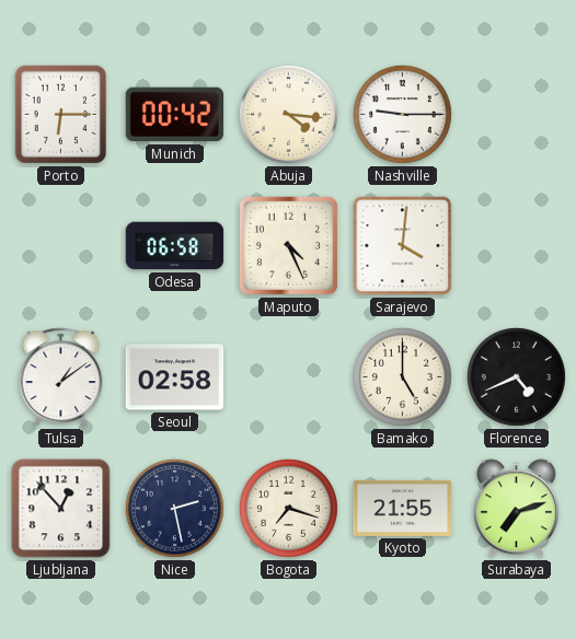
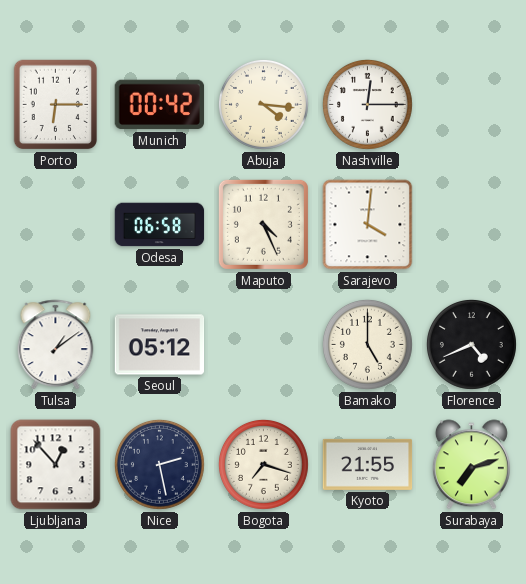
Nashville: 9:15 -> 12:15
Seoul: 02:58 -> 05:12
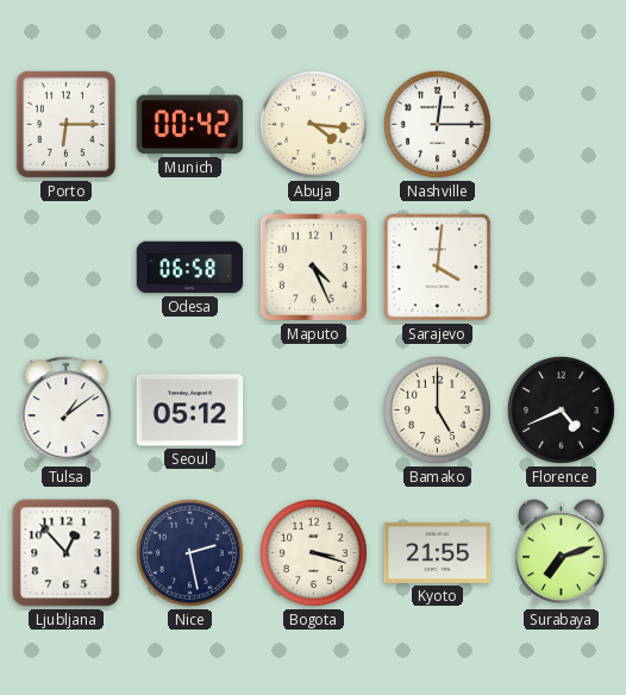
Bogota: 7:18 -> 3:18
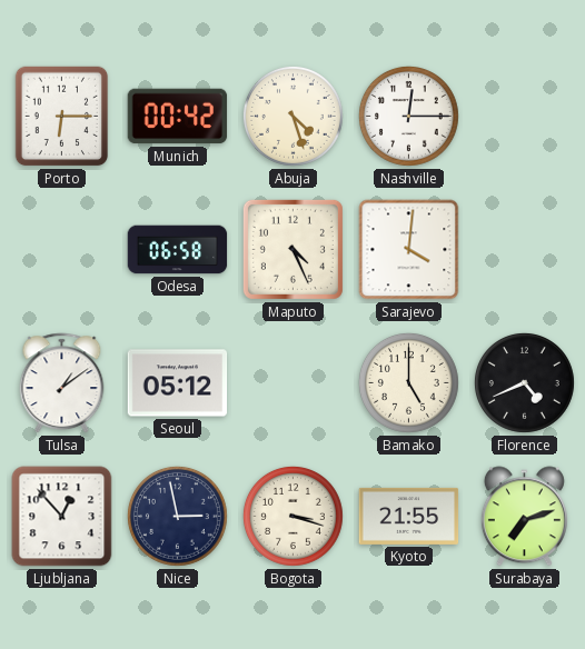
Abuja: 4:16 -> 4:27
Nice: 2:28 -> 2:58
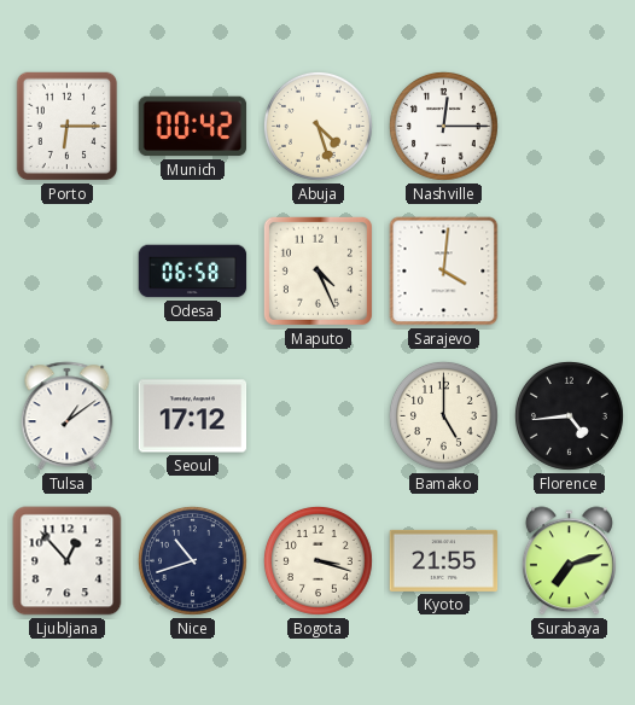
Seoul: 05:12 -> 17:12
Florence: 4:41 -> 4:44
Nice: 2:58 -> 10:42
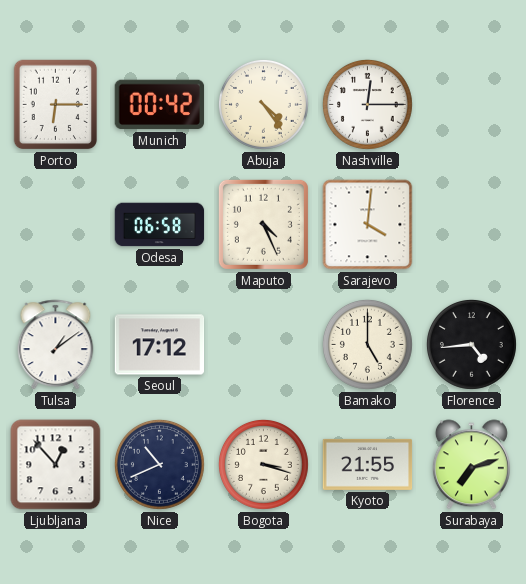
Abuja: 4:27 -> 4:24
Nice: 10:42 -> 10:41
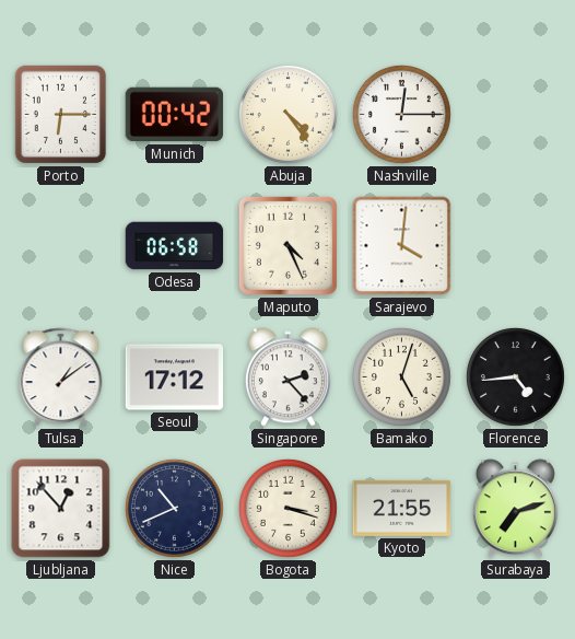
Singapore: none -> 2:23
Bamako: 5:00 -> 5:03
